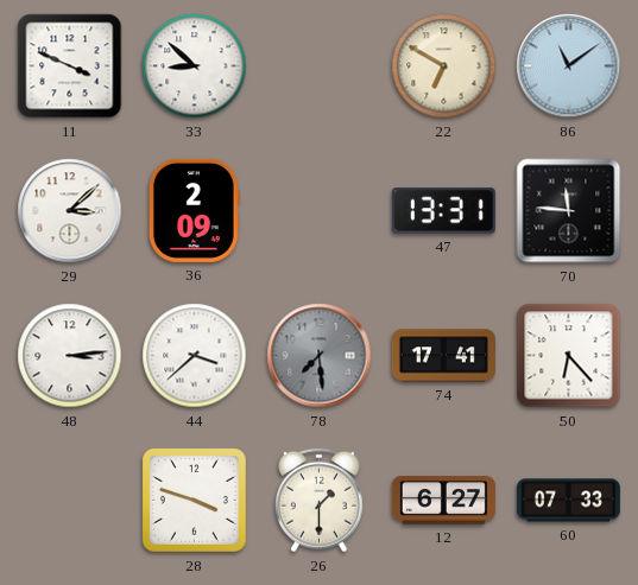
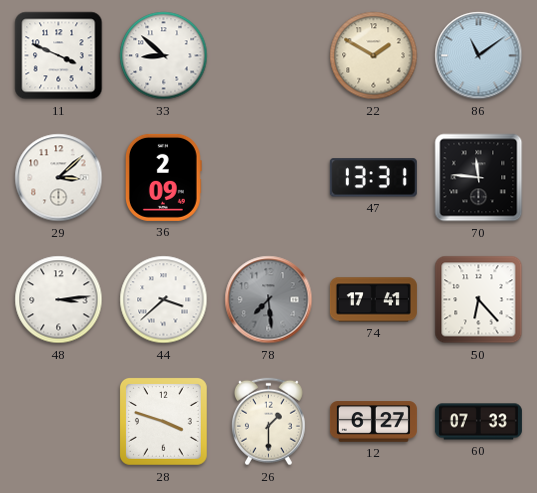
22: 6:50 -> 1:50
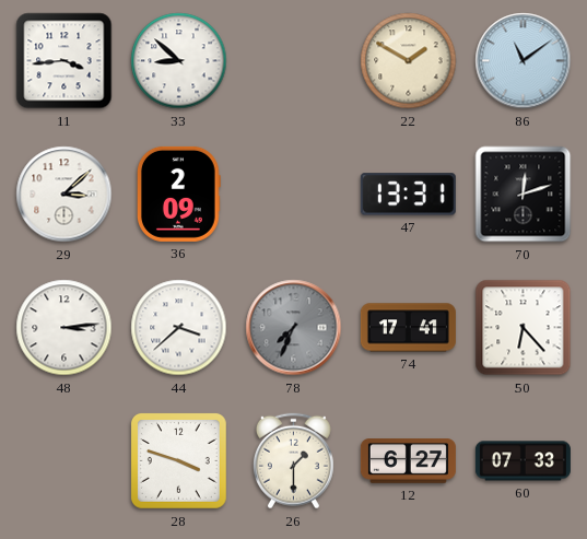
11: 3:49 -> 3:44
70: 11:46 -> 12:12
78: 7:29 -> 7:34
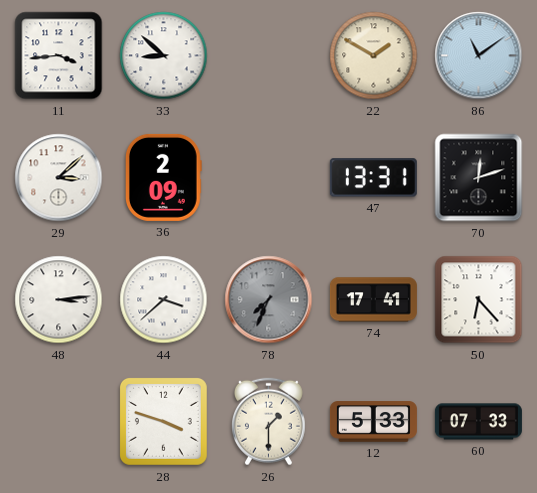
12: 6:27 -> 5:33
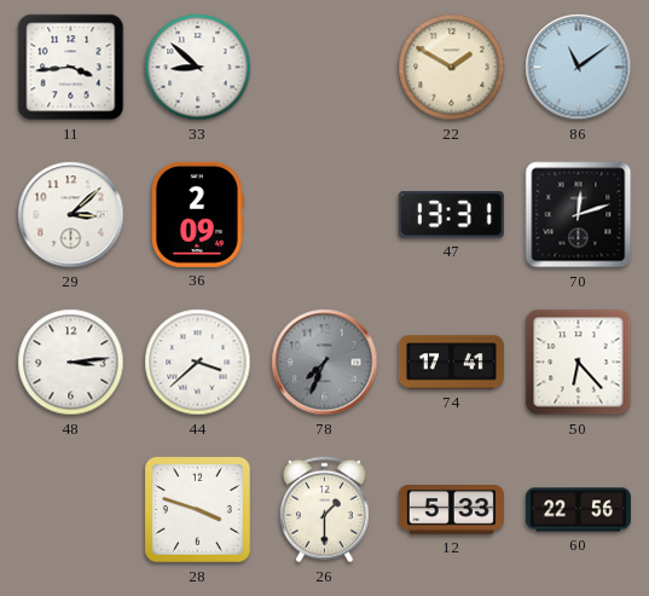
60: 07:33 -> 22:56
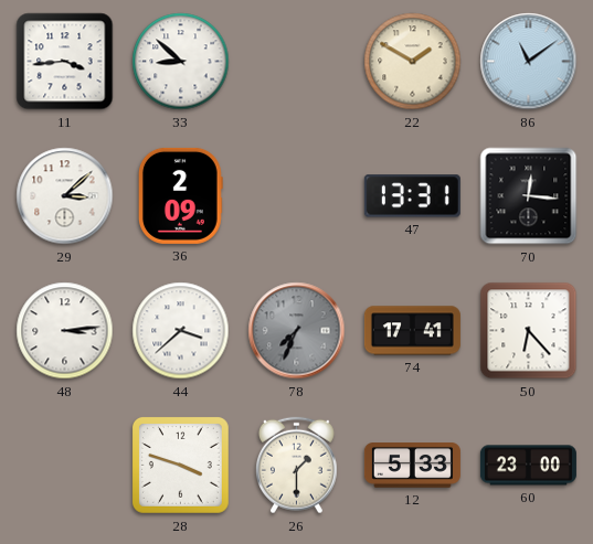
70: 12:12 -> 12:16
60: 22:56 -> 23:00
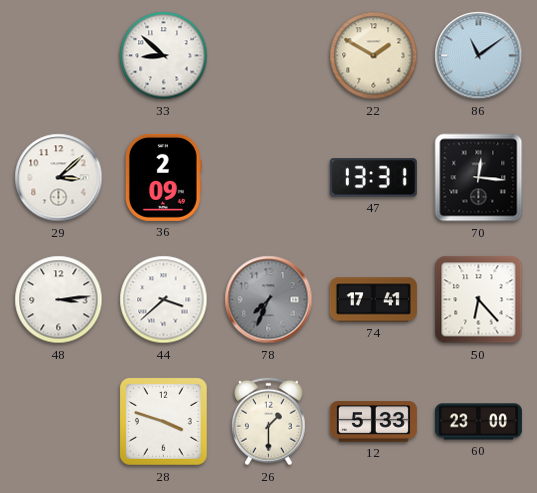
11: 3:44 -> none
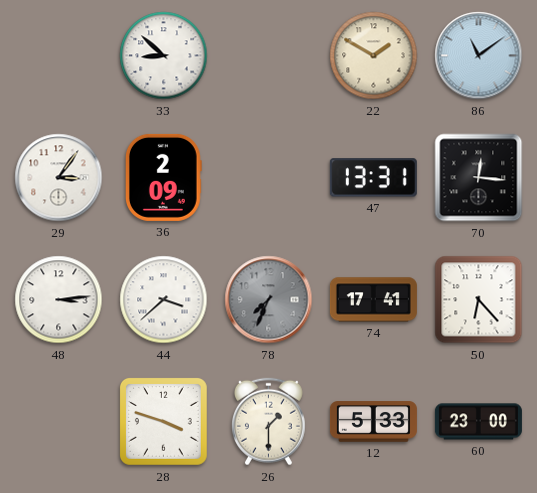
29: 3:08 -> 3:06
